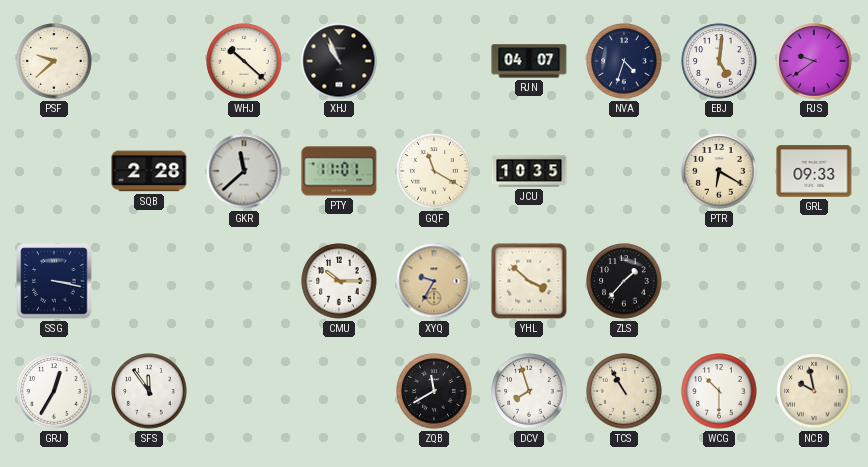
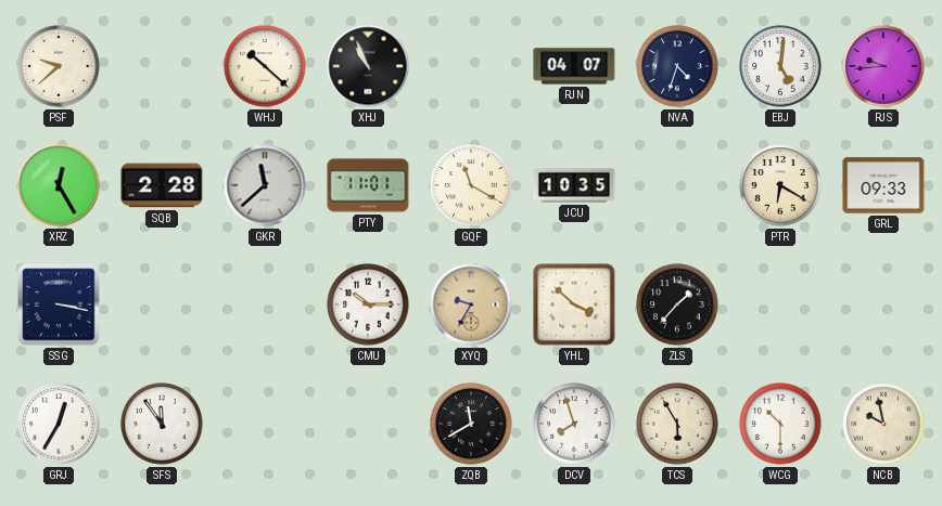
RJS: 9:39 -> 9:44
XRZ: none -> 12:25
TCS: 10:55 -> 5:55
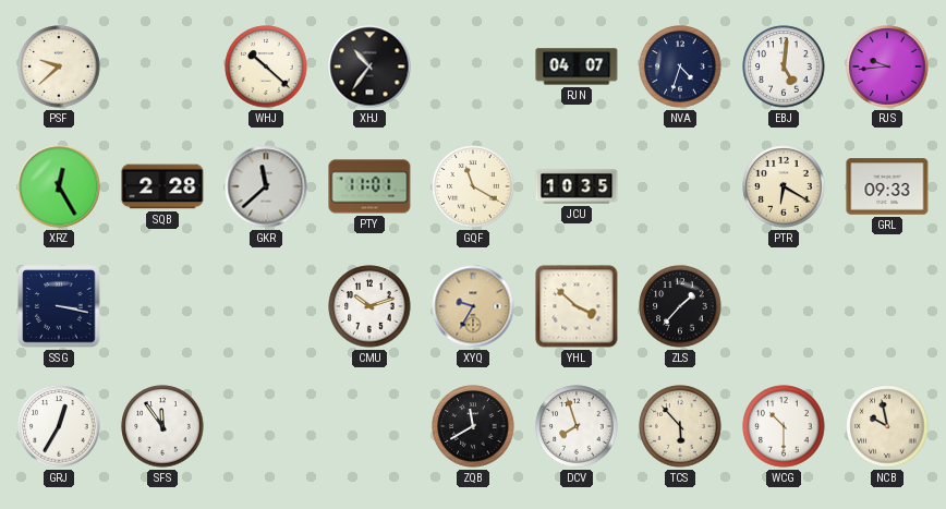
XHJ: 10:56 -> 10:36
CMU: 10:15 -> 10:12
TCS: 5:55 -> 5:53
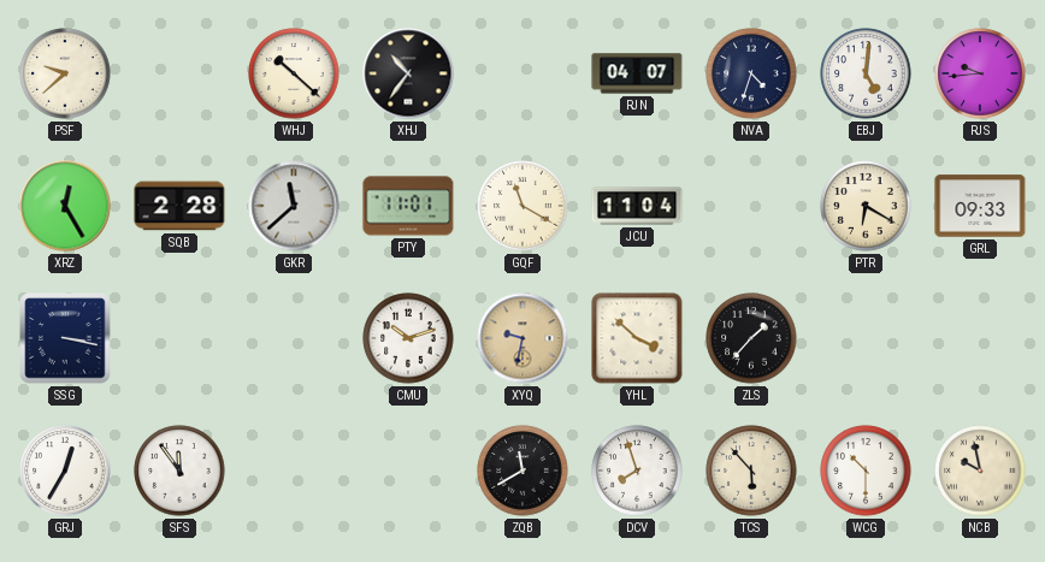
JCU: 10:35 -> 11:04
XYQ: 9:35 -> 9:32
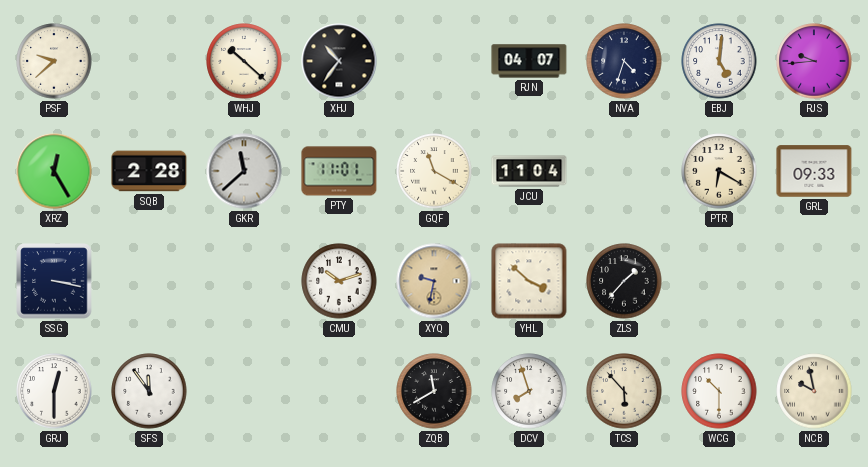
GRJ: 12:35 -> 12:30
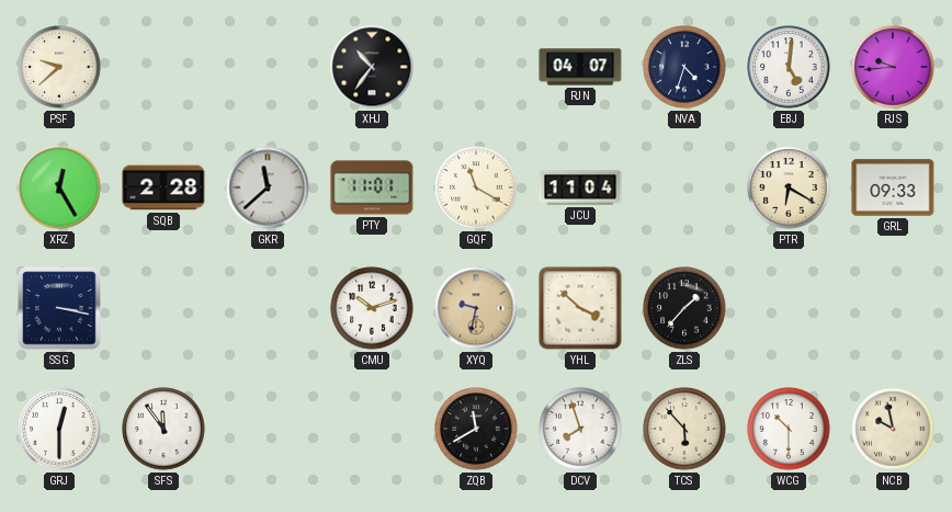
WHJ: 10:22 -> none
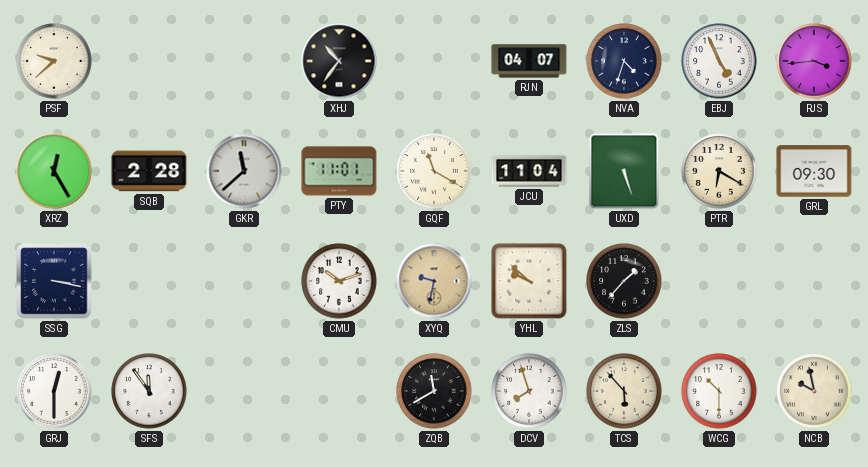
EBJ: 5:01 -> 4:56
RJS: 9:44 -> 3:44
UXD: none -> 5:27
GRL: 09:33 -> 09:30
YHL: 3:52 -> 9:52
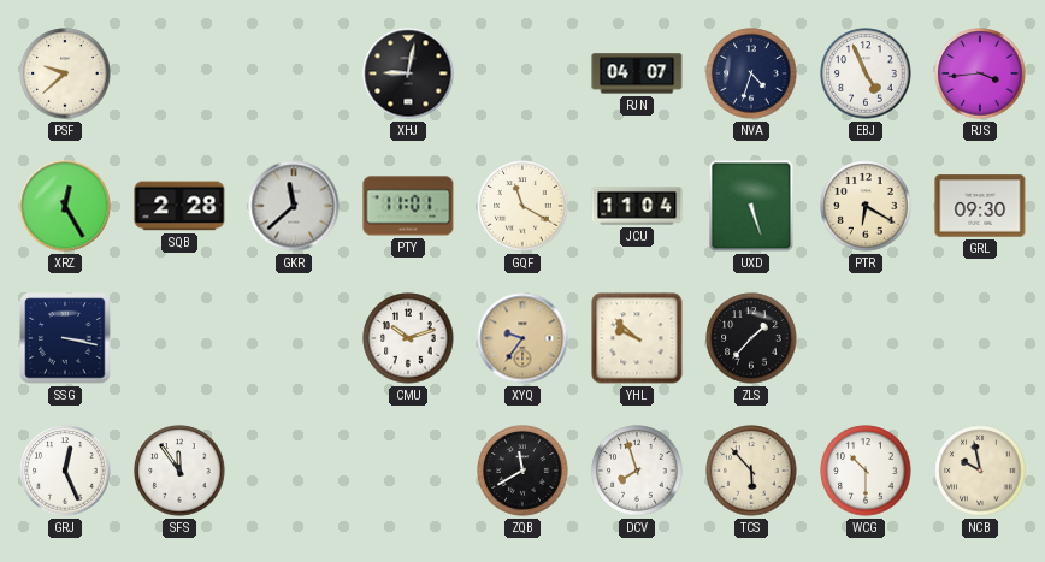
XHJ: 10:36 -> 9:02
XYQ: 9:32 -> 9:36
GRJ: 12:30 -> 12:26
